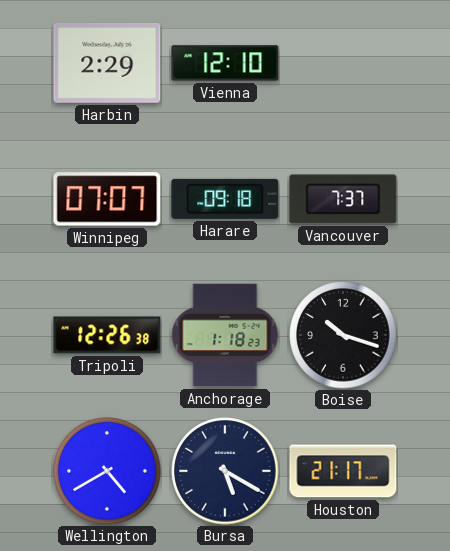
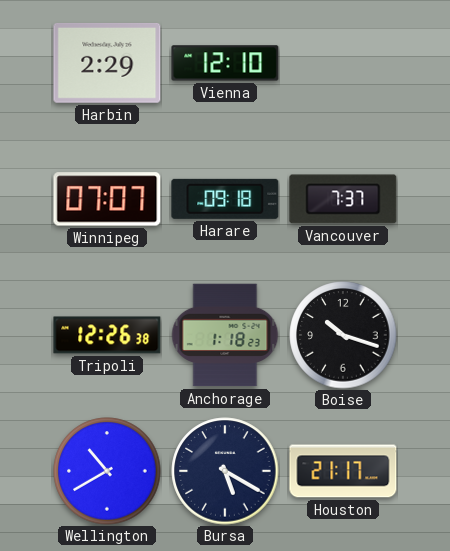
Wellington: 4:40 -> 10:40
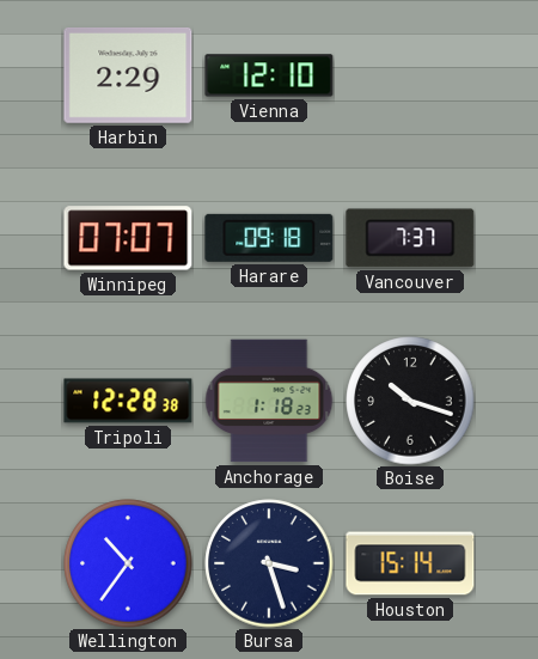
Tripoli: 12:26 -> 12:28
Wellington: 10:40 -> 10:36
Bursa: 5:20 -> 3:27
Houston: 21:17 -> 15:14
